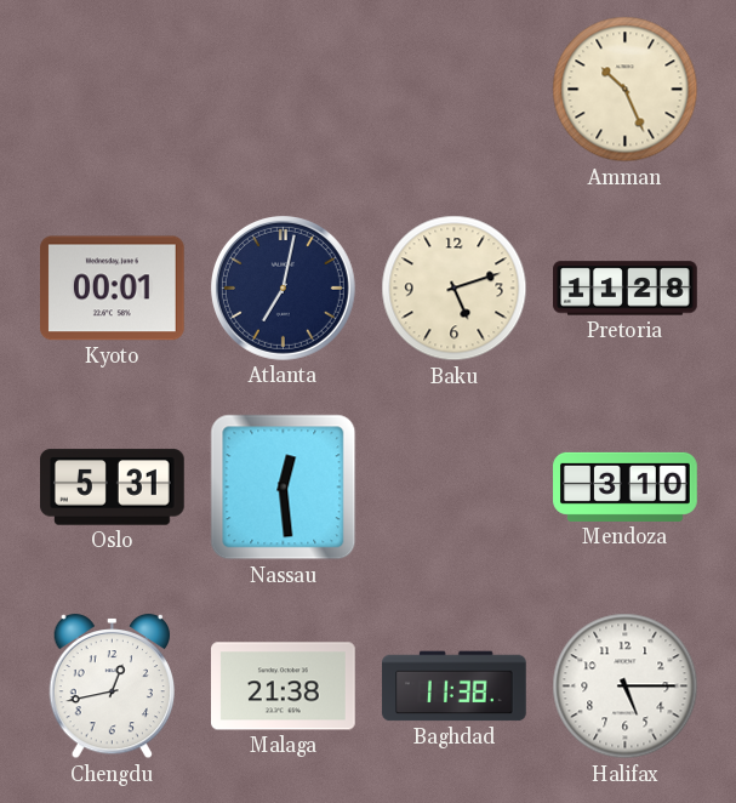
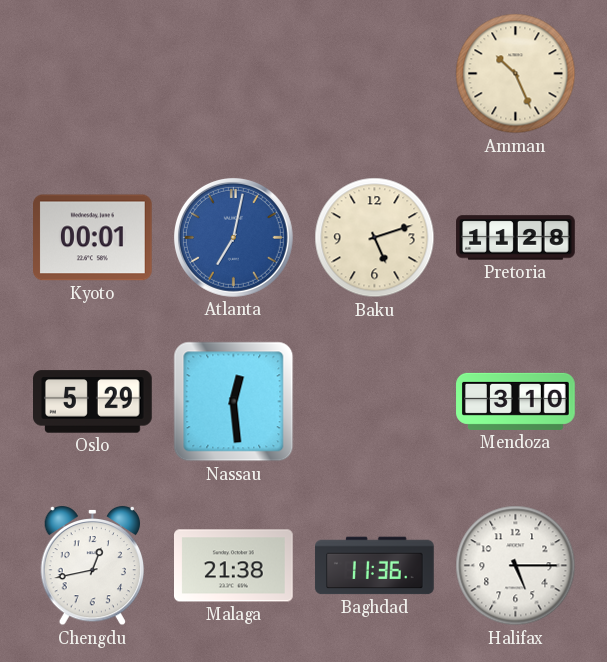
Atlanta dial: navy -> blue
Oslo: 5:31 -> 5:29
Baghdad: 11:38 -> 11:36
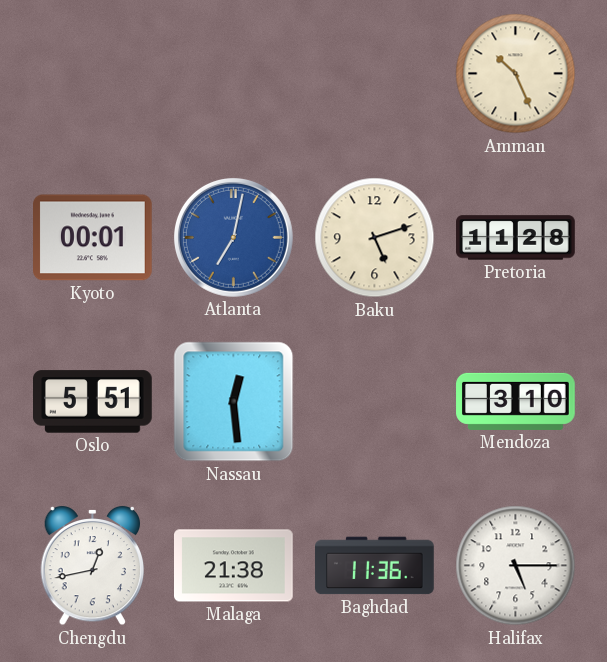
Oslo: 5:29 -> 5:51
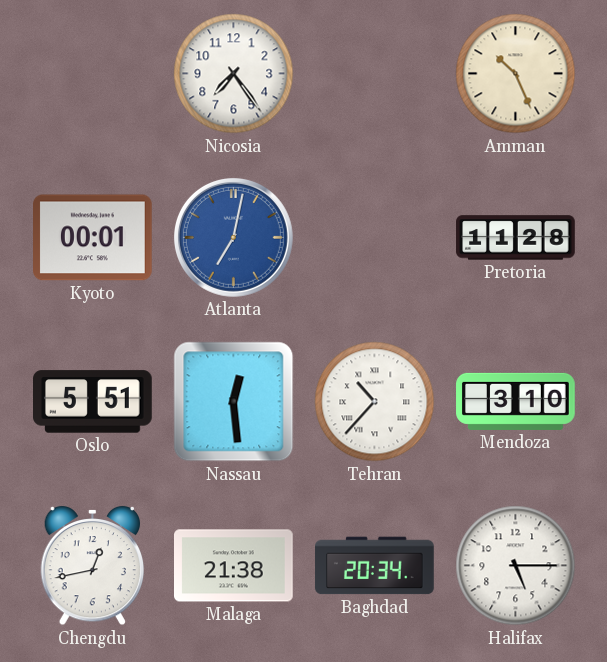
Nicosia: none -> 7:24
Baku: 5:12 -> none
Tehran: none -> 10:37
Baghdad: 11:36 -> 20:34
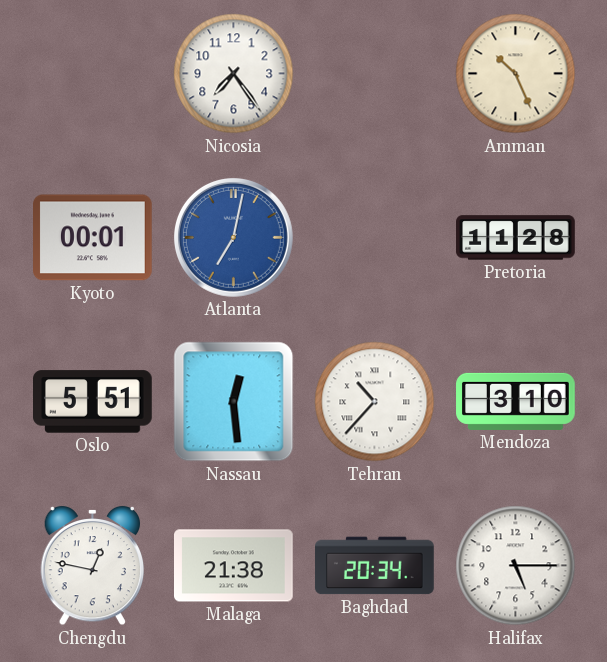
Chengdu: 12:43 -> 12:47
